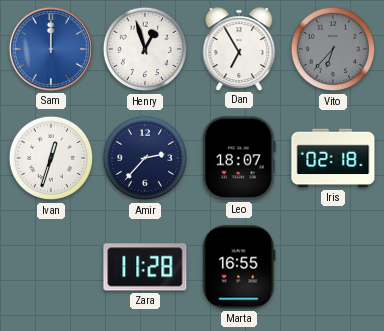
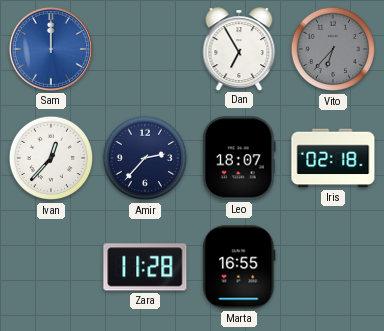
Henry: 12:57 -> none
Ivan: 12:33 -> 12:37
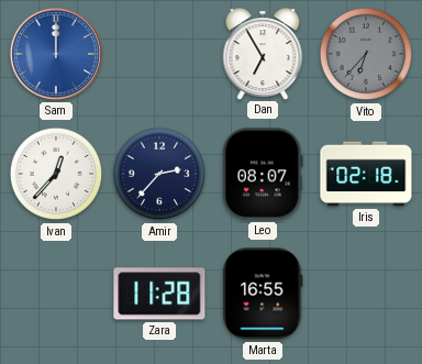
Leo: 18:07 -> 08:07
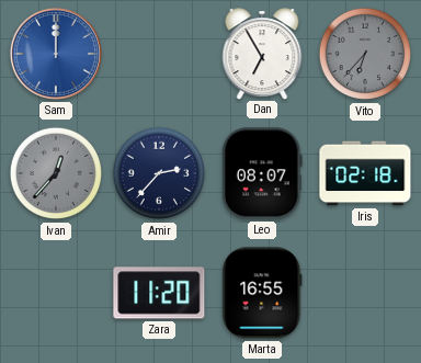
Ivan dial: white -> grey
Zara: 11:28 -> 11:20
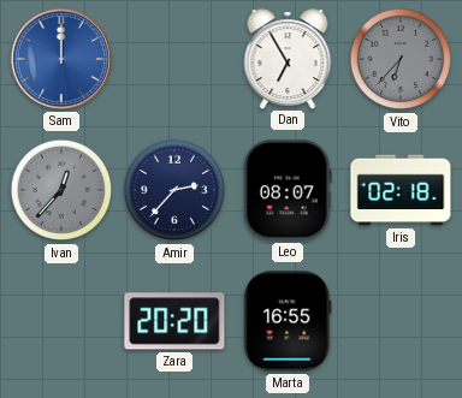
Zara: 11:20 -> 20:20
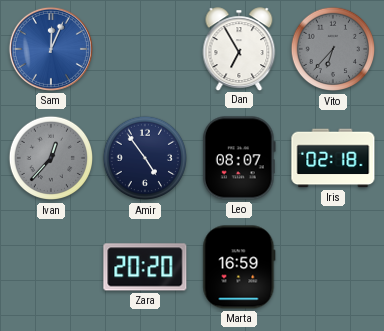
Sam: 12:00 -> 12:04
Amir: 2:37 -> 4:54
Marta: 16:55 -> 16:59
